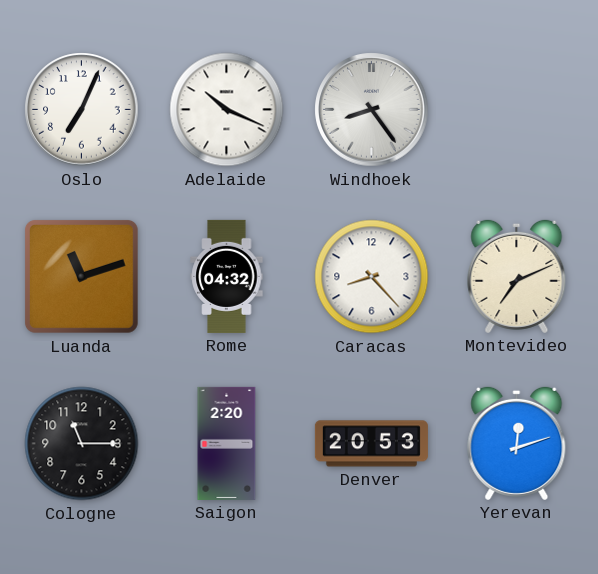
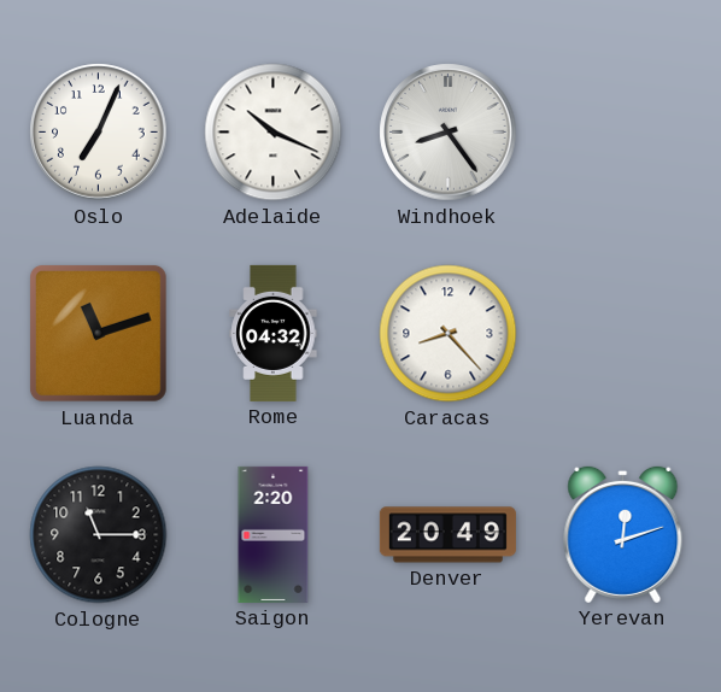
Montevideo: 7:11 -> none
Denver: 20:53 -> 20:49
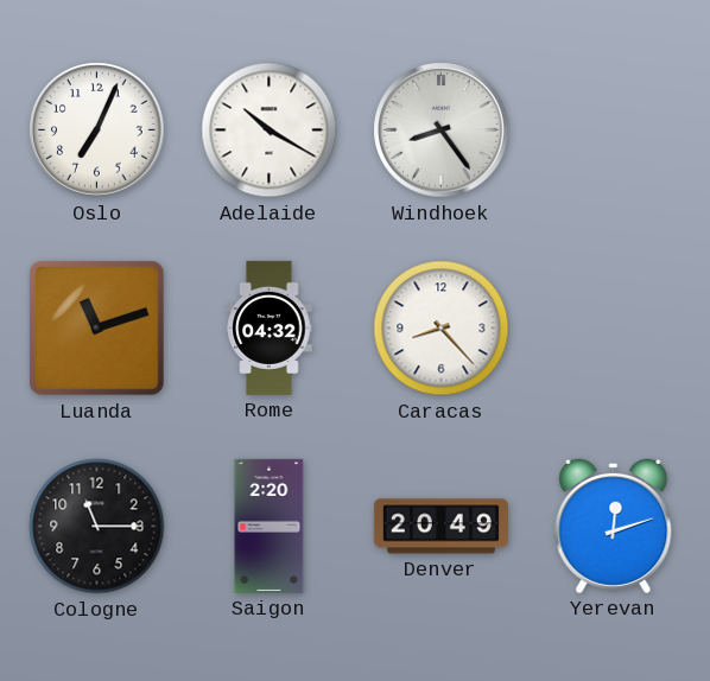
Adelaide: 10:19 -> 10:20
